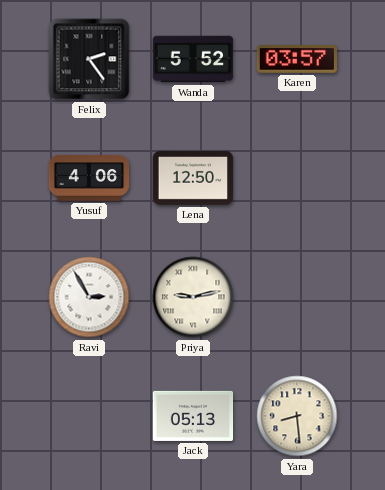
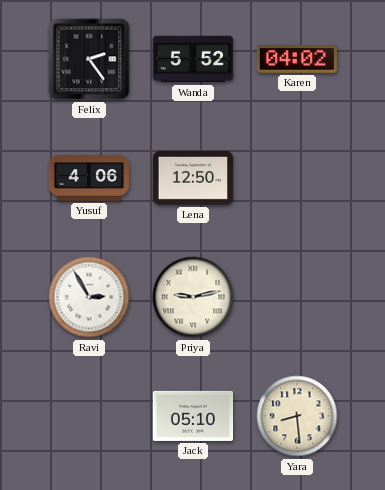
Karen: 03:57 -> 04:02
Jack: 05:13 -> 05:10
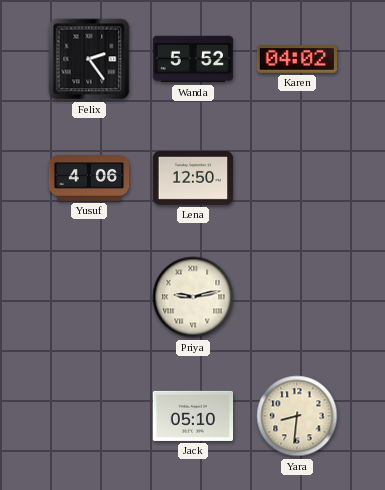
Ravi: 2:55 -> none
Yara: 8:29 -> 8:31
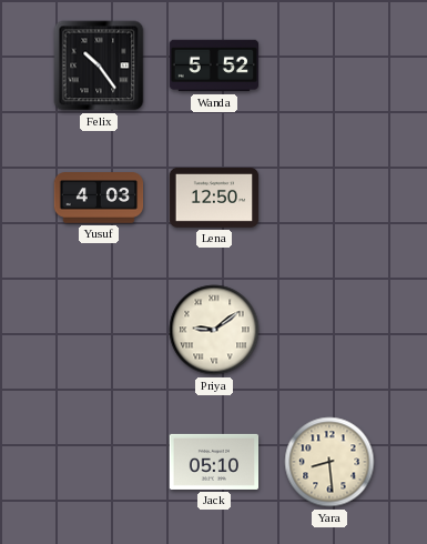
Felix: 2:24 -> 10:24
Karen: 04:02 -> none
Yusuf: 4:06 -> 4:03
Priya: 9:13 -> 9:09
Yara: 8:31 -> 8:29
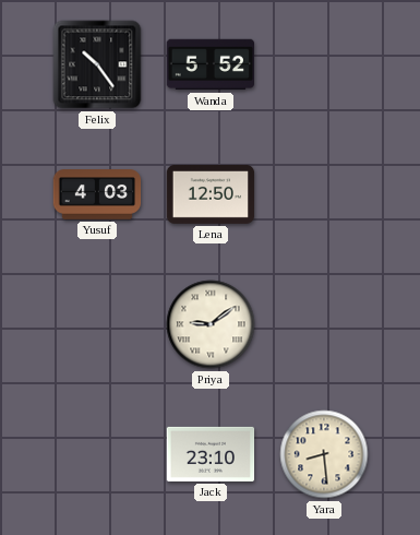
Jack: 05:10 -> 23:10
